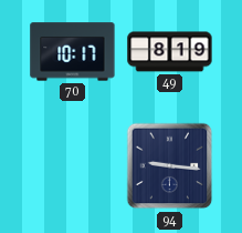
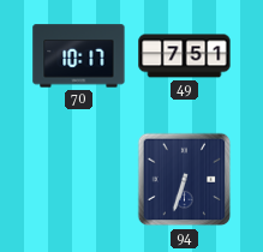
49: 8:19 -> 7:51
94: 9:16 -> 6:33
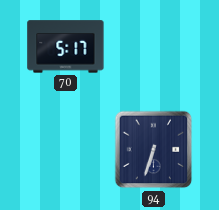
70: 10:17 -> 5:17
49: 7:51 -> none
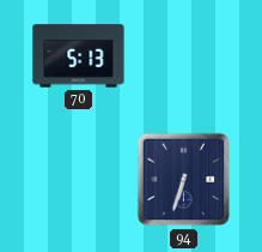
70: 5:17 -> 5:13
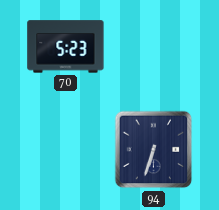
70: 5:13 -> 5:23
